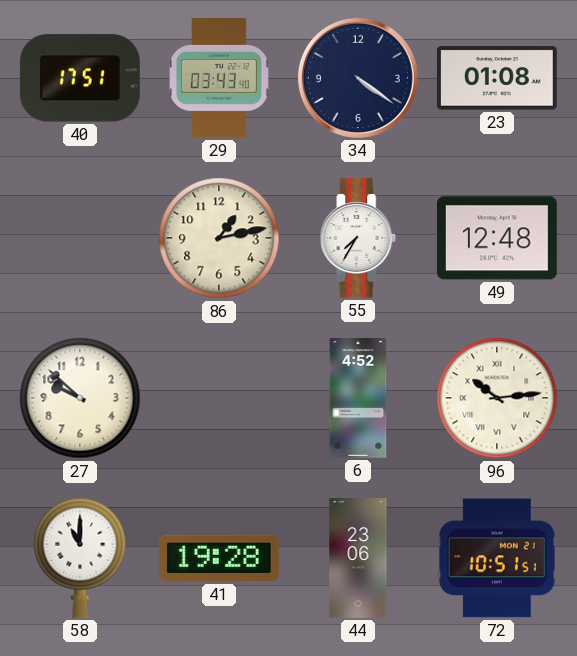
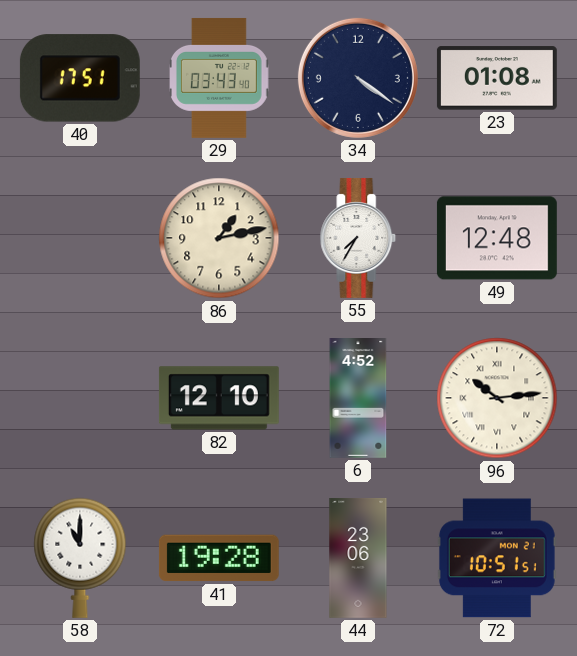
27: 9:52 -> none
82: none -> 12:10
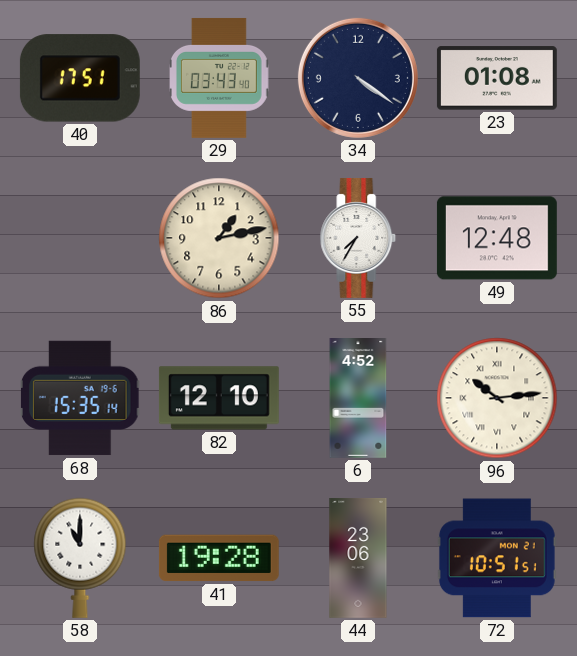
68: none -> 15:35
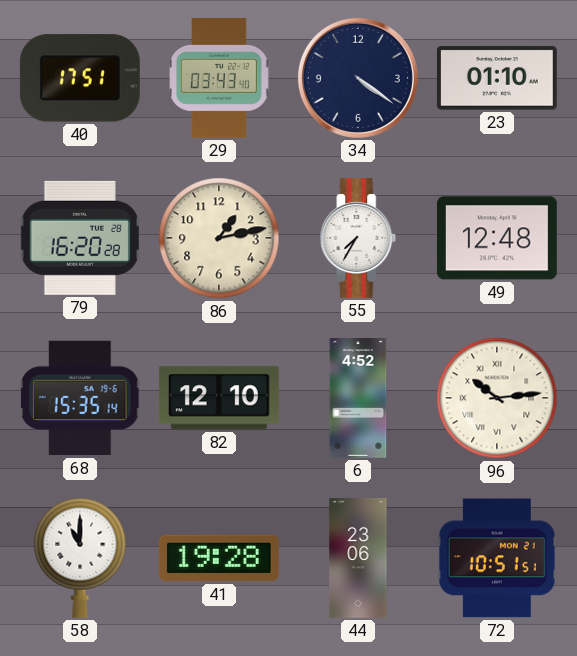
23: 01:08 -> 01:10
79: none -> 16:20
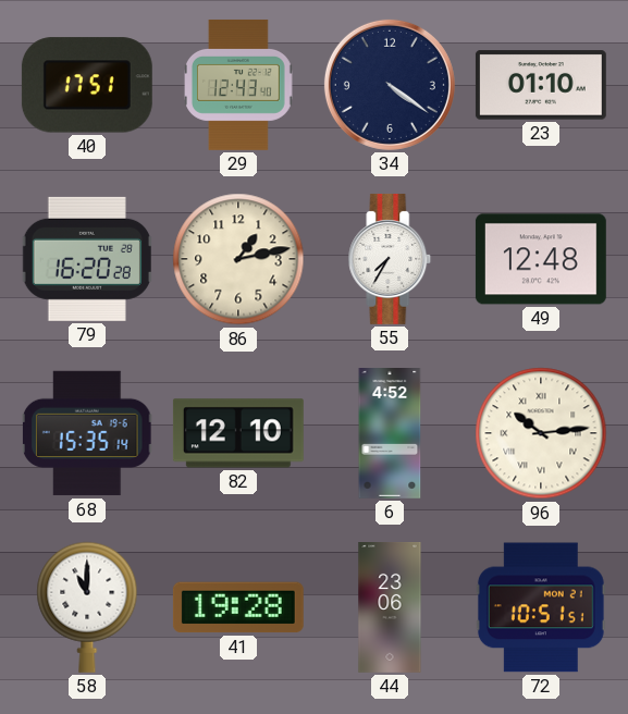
29: 03:43 -> 12:43
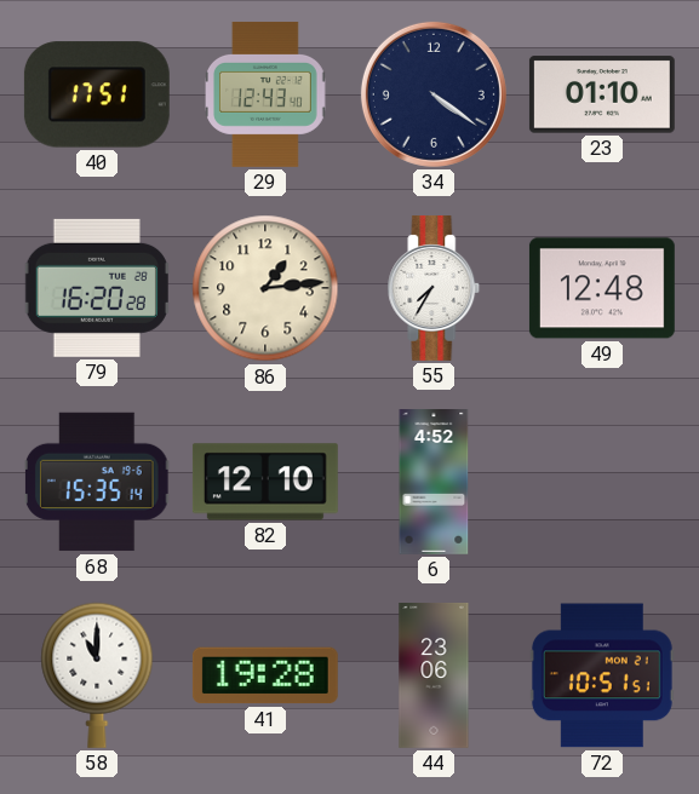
86: 1:13 -> 1:14
96: 10:14 -> none
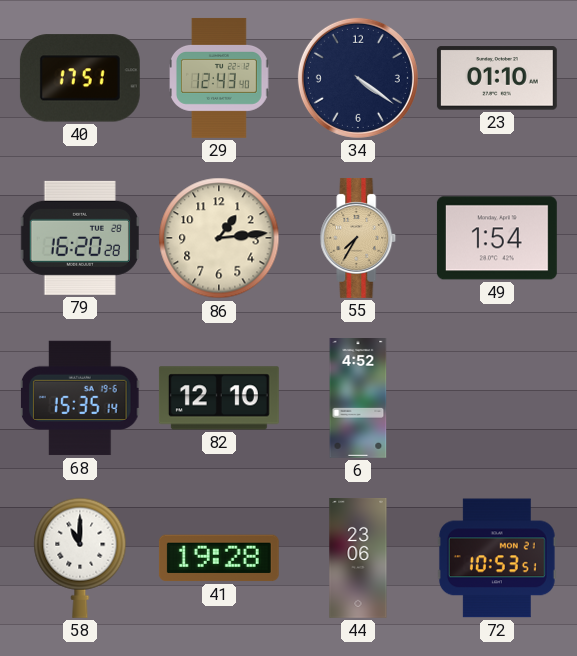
55 dial: white -> champagne
49: 12:48 -> 1:54
72: 10:51 -> 10:53
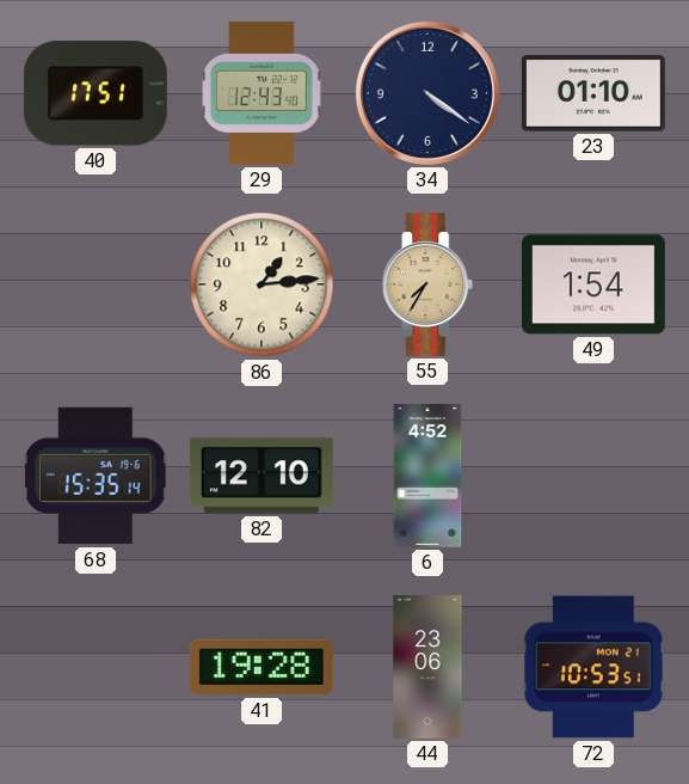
79: 16:20 -> none
58: 11:00 -> none
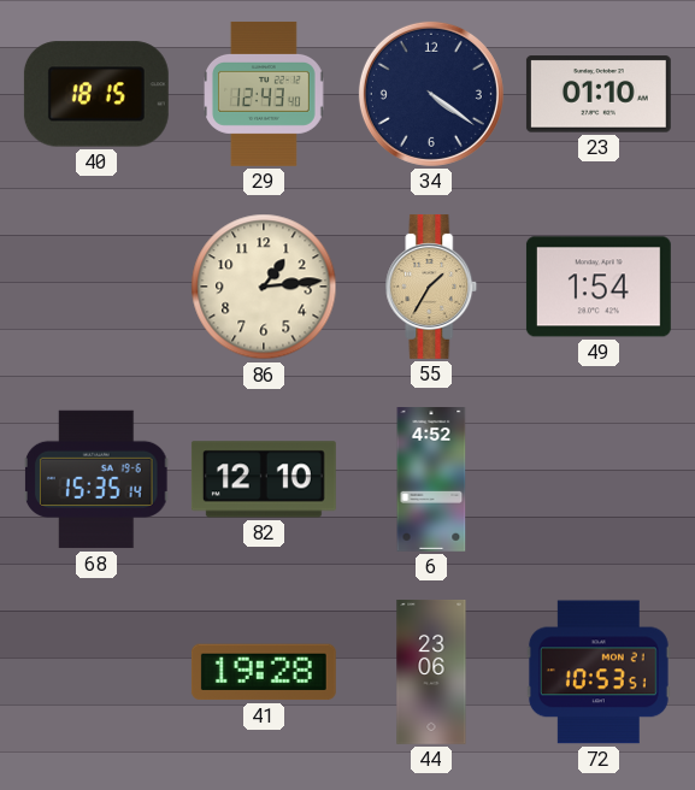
40: 17:51 -> 18:15
55: 7:35 -> 1:35
